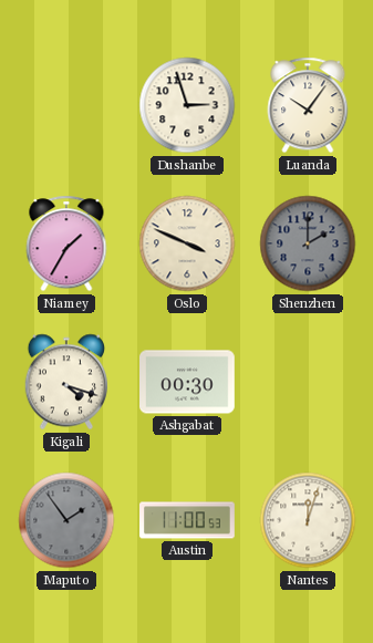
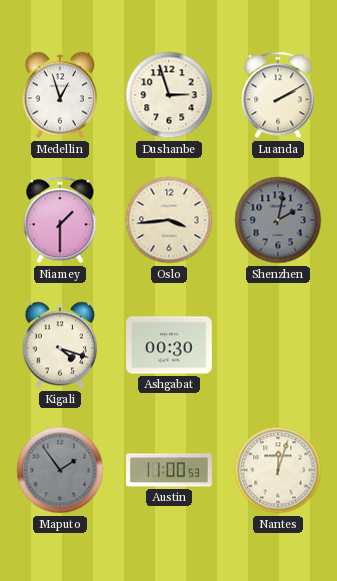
Medellin: none -> 12:57
Luanda: 10:06 -> 2:10
Niamey: 1:35 -> 1:30
Oslo: 3:49 -> 3:44
Shenzhen: 2:00 -> 2:02
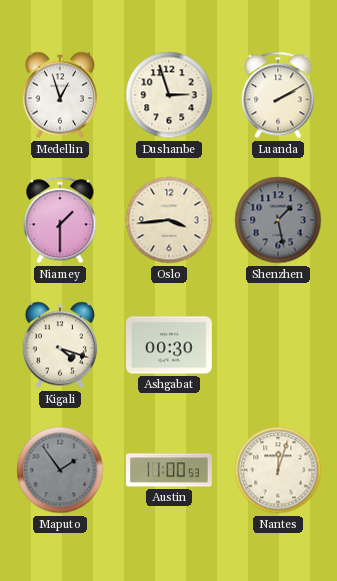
Shenzhen: 2:02 -> 1:28
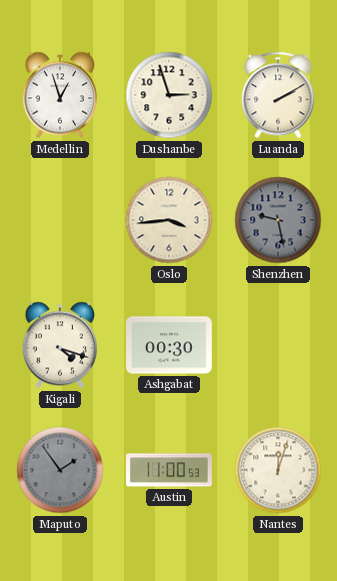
Niamey: 1:30 -> none
Shenzhen: 1:28 -> 9:28
